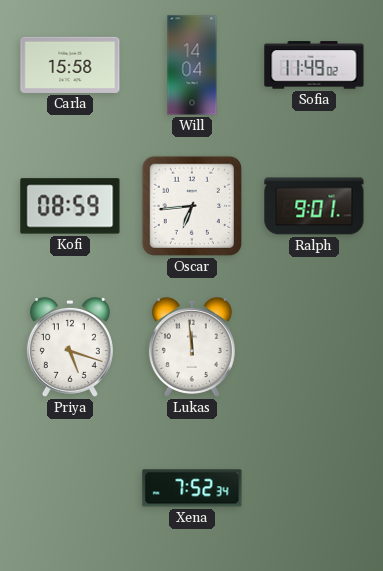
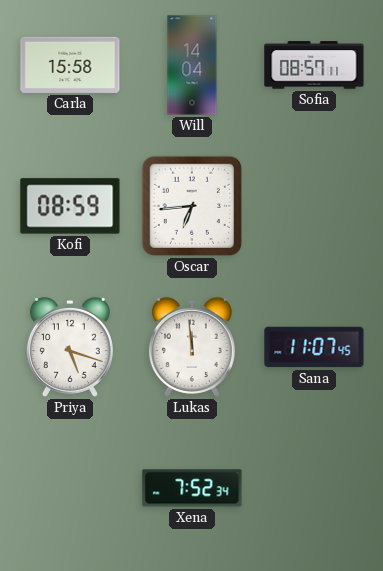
Sofia: 11:49 -> 08:57
Ralph: 9:01 -> none
Sana: none -> 11:07
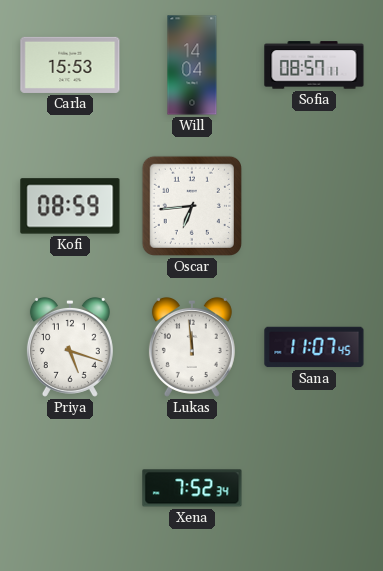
Carla: 15:58 -> 15:53
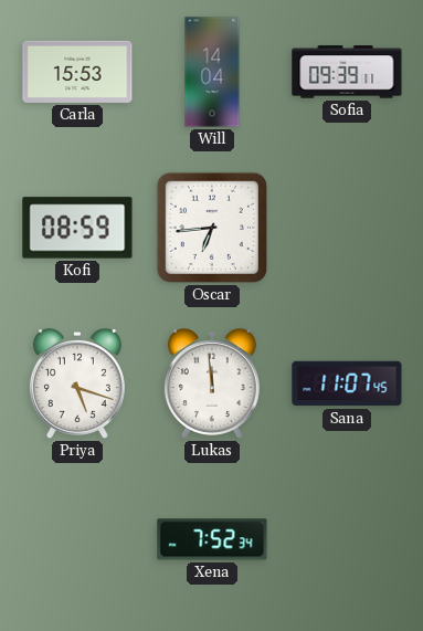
Sofia: 08:57 -> 09:39
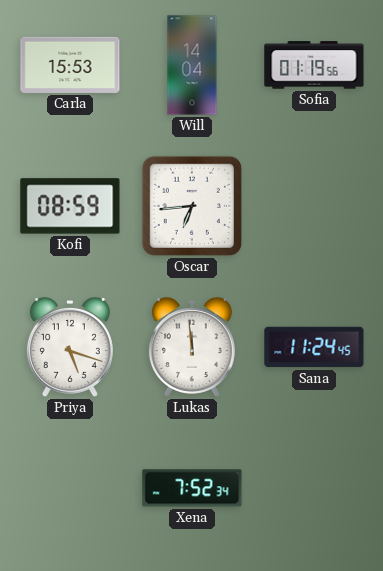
Sofia: 09:39 -> 01:19
Sana: 11:07 -> 11:24
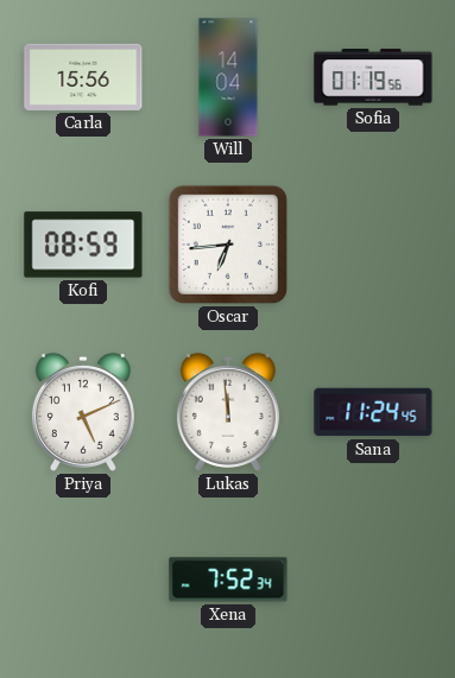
Carla: 15:53 -> 15:56
Priya: 5:18 -> 5:11
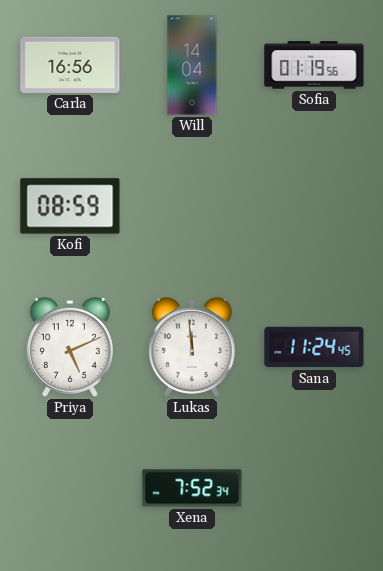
Carla: 15:56 -> 16:56
Oscar: 6:44 -> none
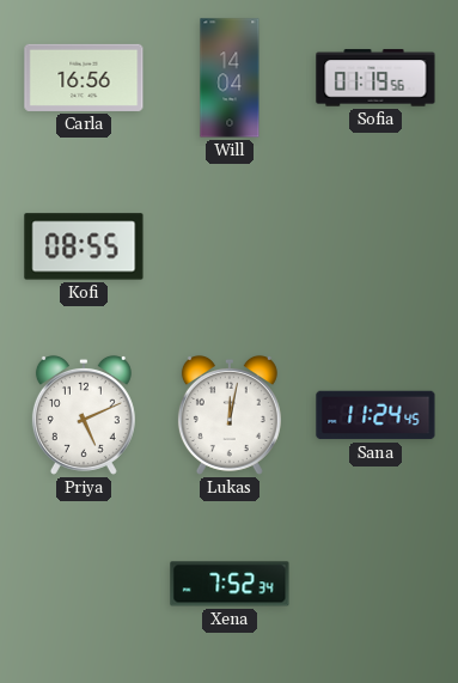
Kofi: 08:59 -> 08:55
Lukas: 11:59 -> 12:02
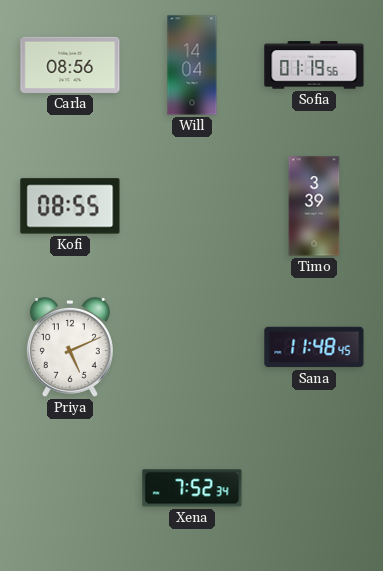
Carla: 16:56 -> 08:56
Timo: none -> 3:39
Lukas: 12:02 -> none
Sana: 11:24 -> 11:48
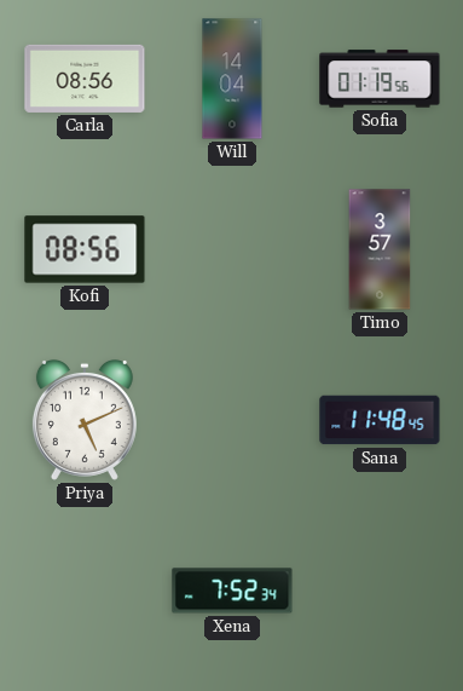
Kofi: 08:55 -> 08:56
Timo: 3:39 -> 3:57
